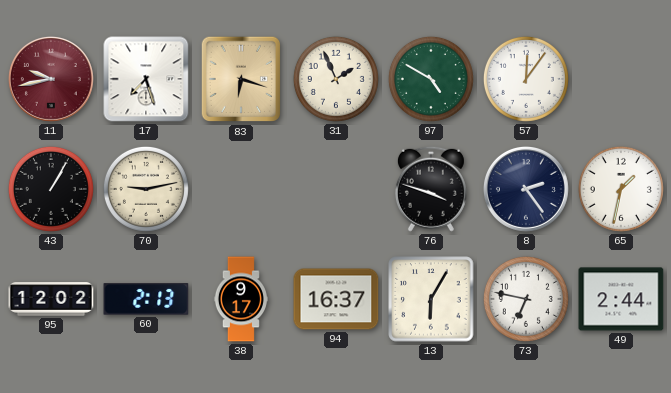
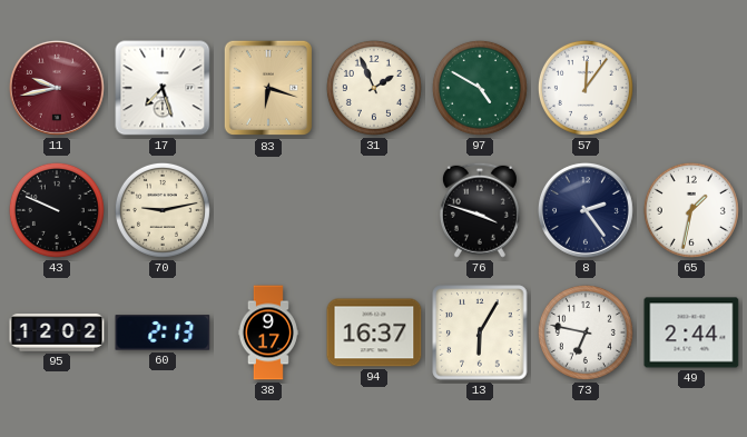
43: 1:05 -> 9:49
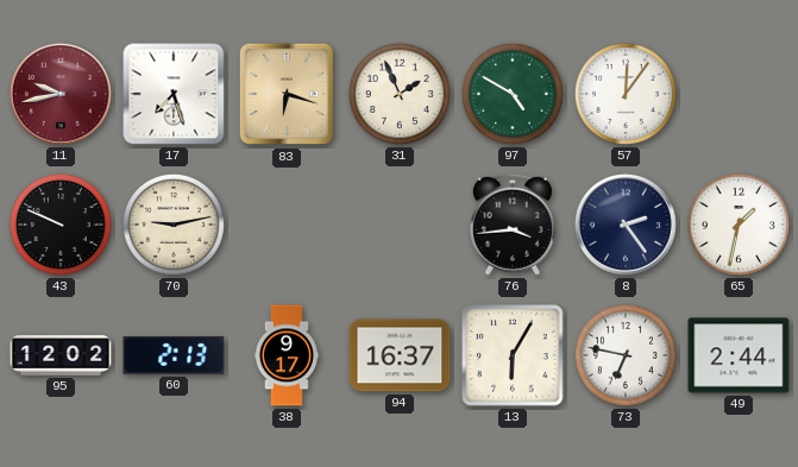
76: 3:48 -> 3:44
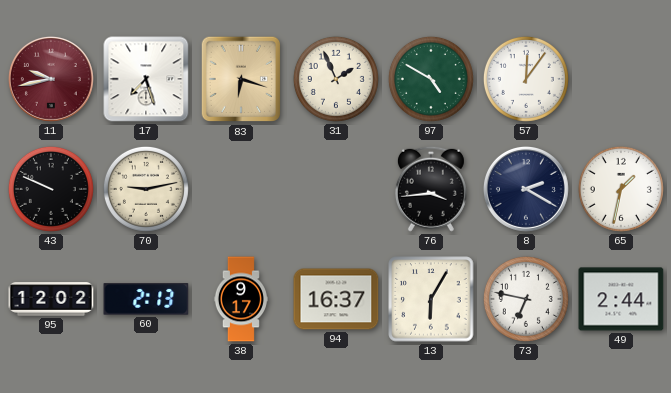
8: 2:24 -> 2:20
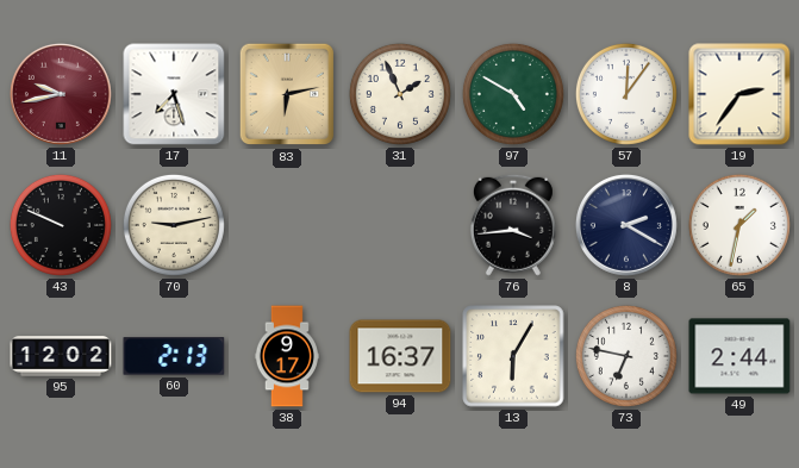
83: 6:18 -> 6:13
19: none -> 2:36
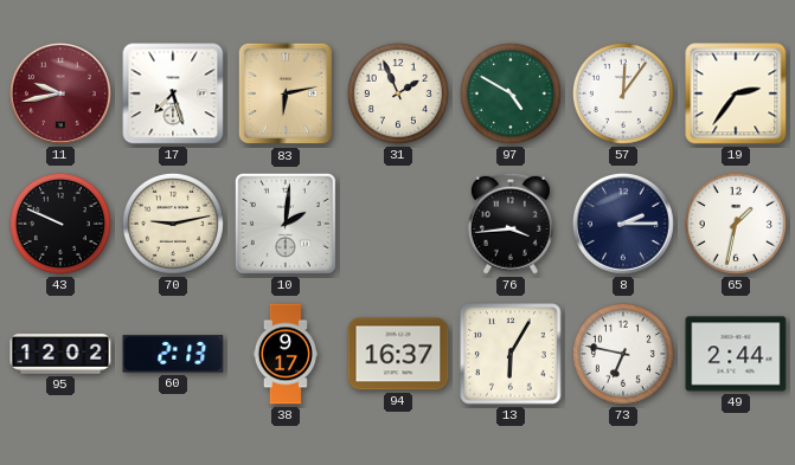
10: none -> 2:01
8: 2:20 -> 2:15
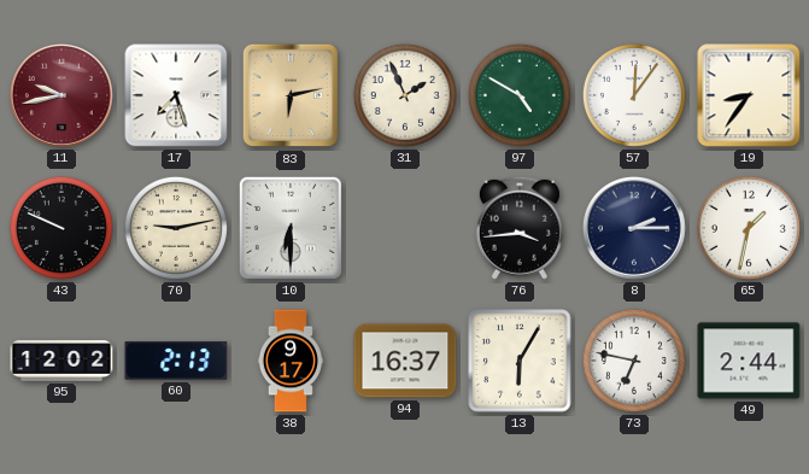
19: 2:36 -> 8:36
10: 2:01 -> 6:30
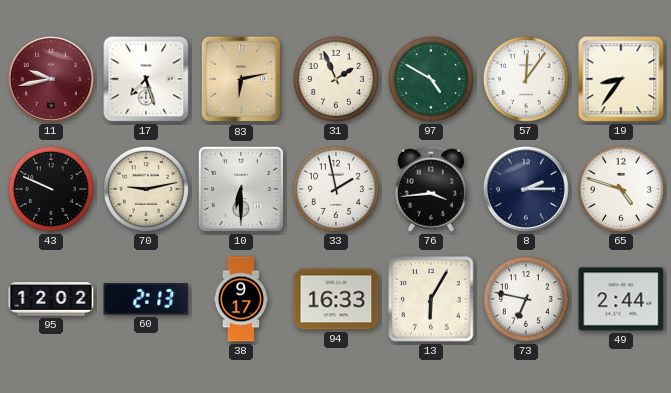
33: none -> 1:58
65: 1:32 -> 4:48
94: 16:37 -> 16:33
